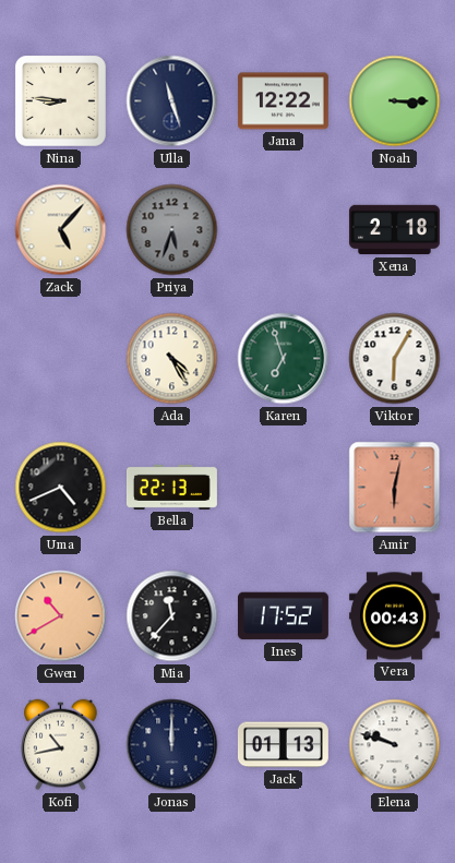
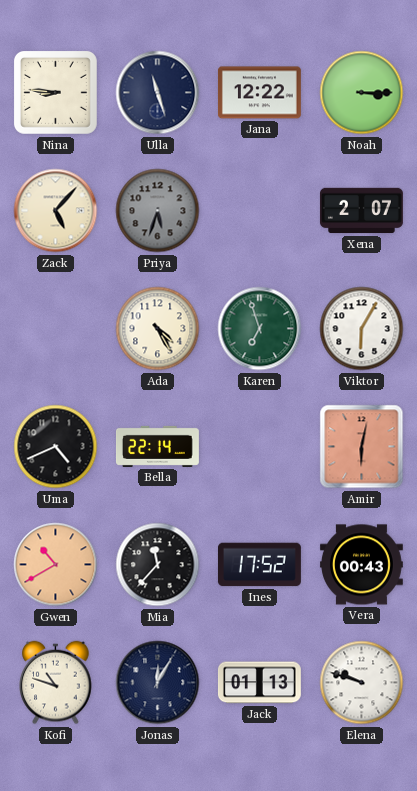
Xena: 2:18 -> 2:07
Bella: 22:13 -> 22:14
Kofi: 10:43 -> 10:48
Jonas: 12:00 -> 12:05
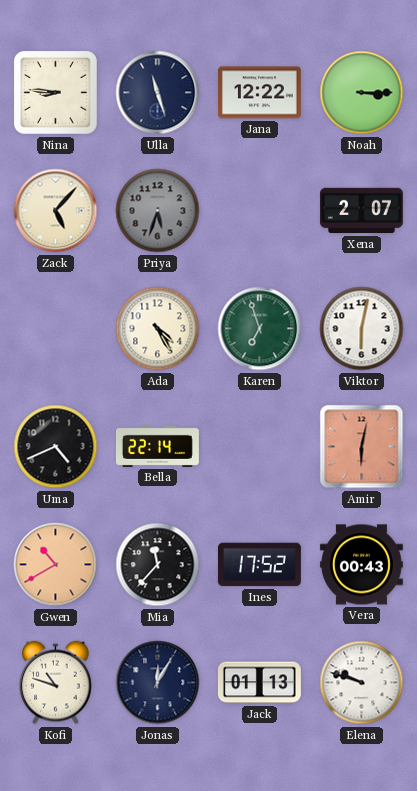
Viktor: 6:05 -> 6:02
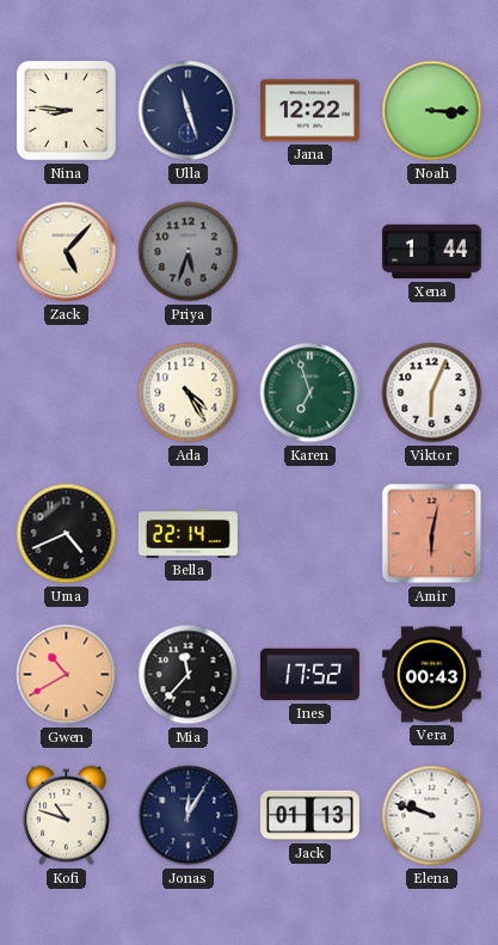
Xena: 2:07 -> 1:44
Viktor: 6:02 -> 6:04
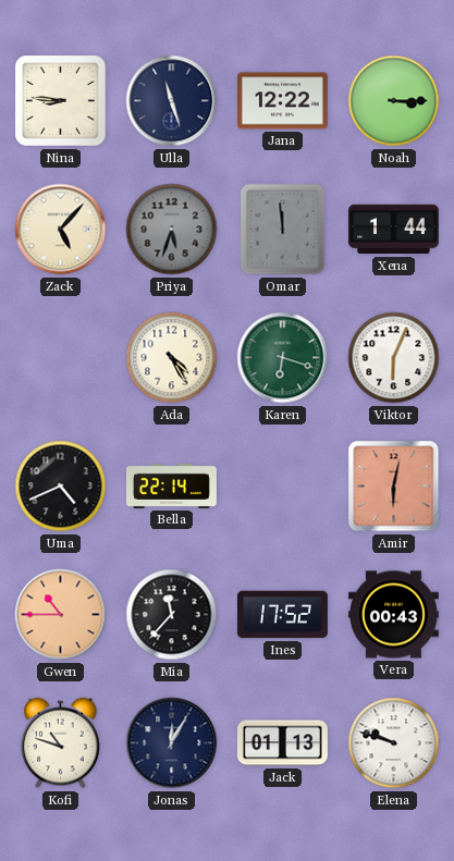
Omar: none -> 11:59
Karen: 6:57 -> 6:18
Gwen: 10:40 -> 10:45
